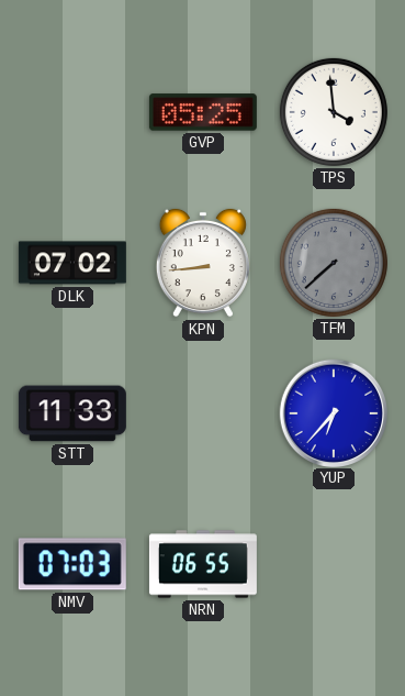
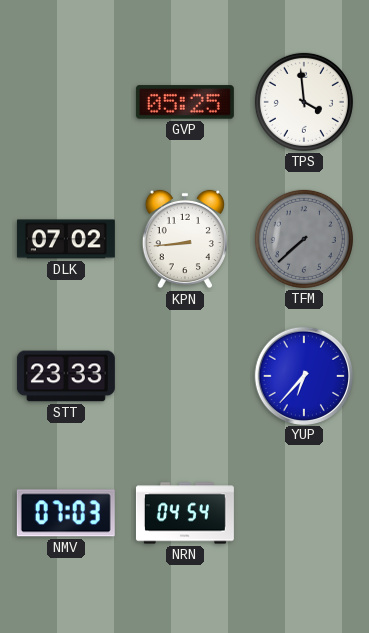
STT: 11:33 -> 23:33
NRN: 06:55 -> 04:54
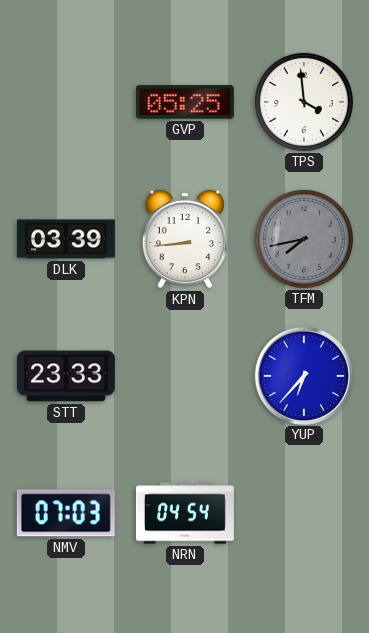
DLK: 07:02 -> 03:39
TFM: 7:38 -> 7:43
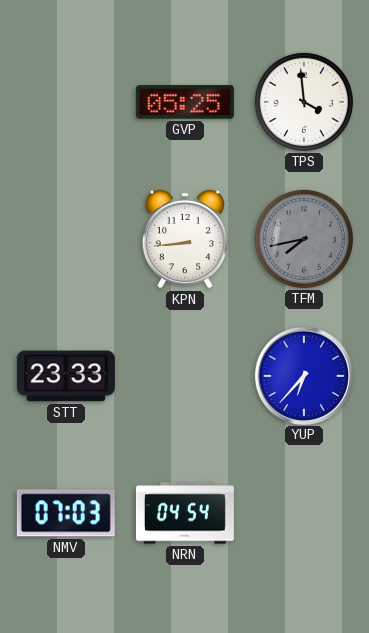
DLK: 03:39 -> none
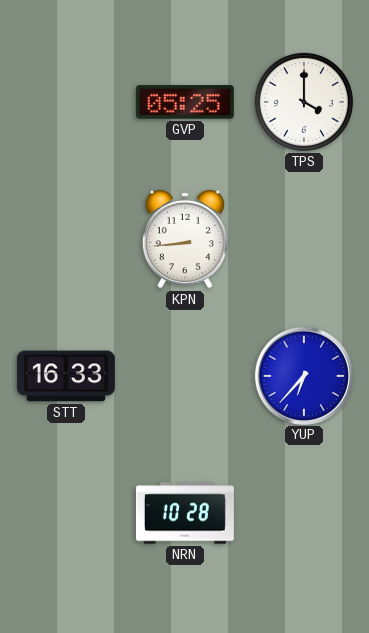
TPS: 3:59 -> 4:00
TFM: 7:43 -> none
STT: 23:33 -> 16:33
NMV: 07:03 -> none
NRN: 04:54 -> 10:28
